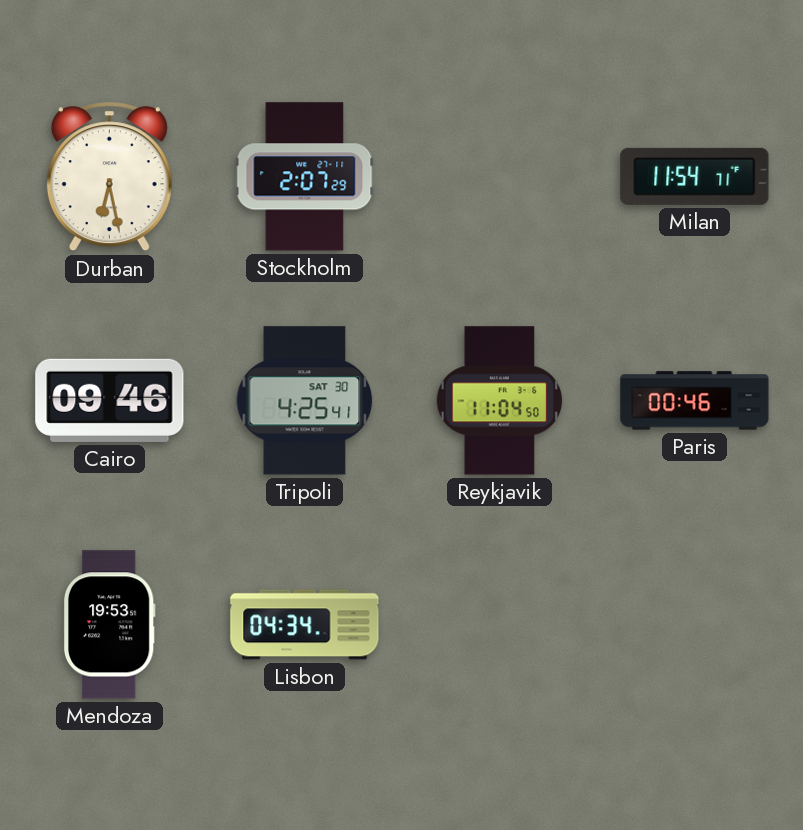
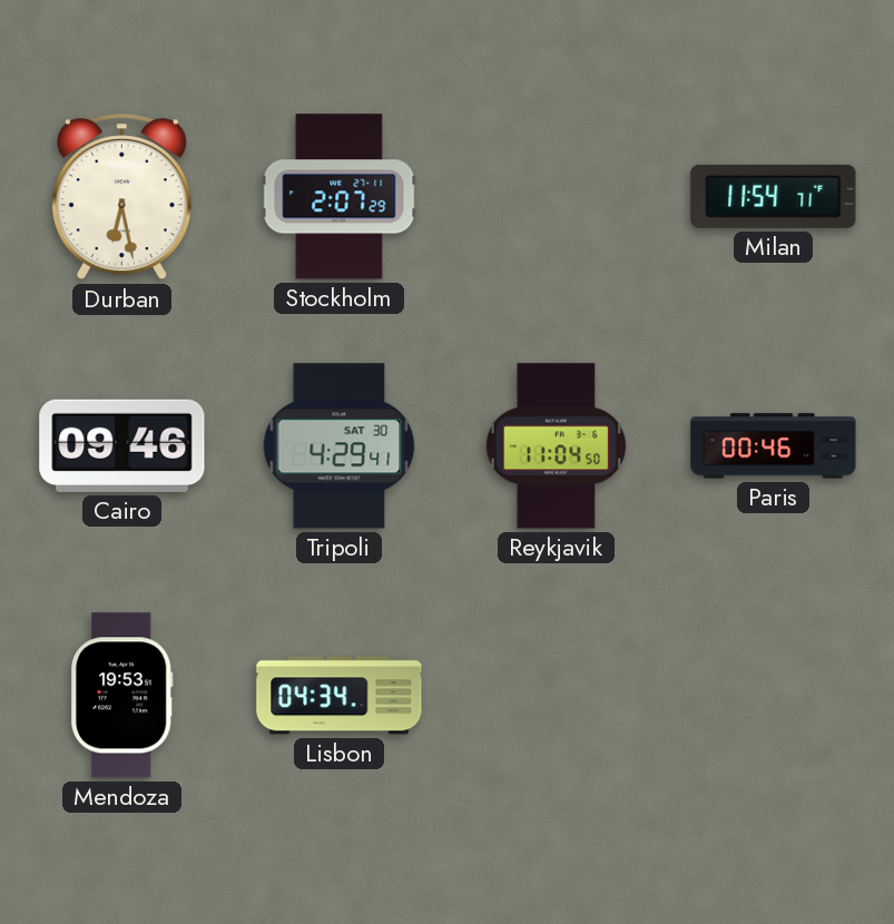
Tripoli: 4:25 -> 4:29
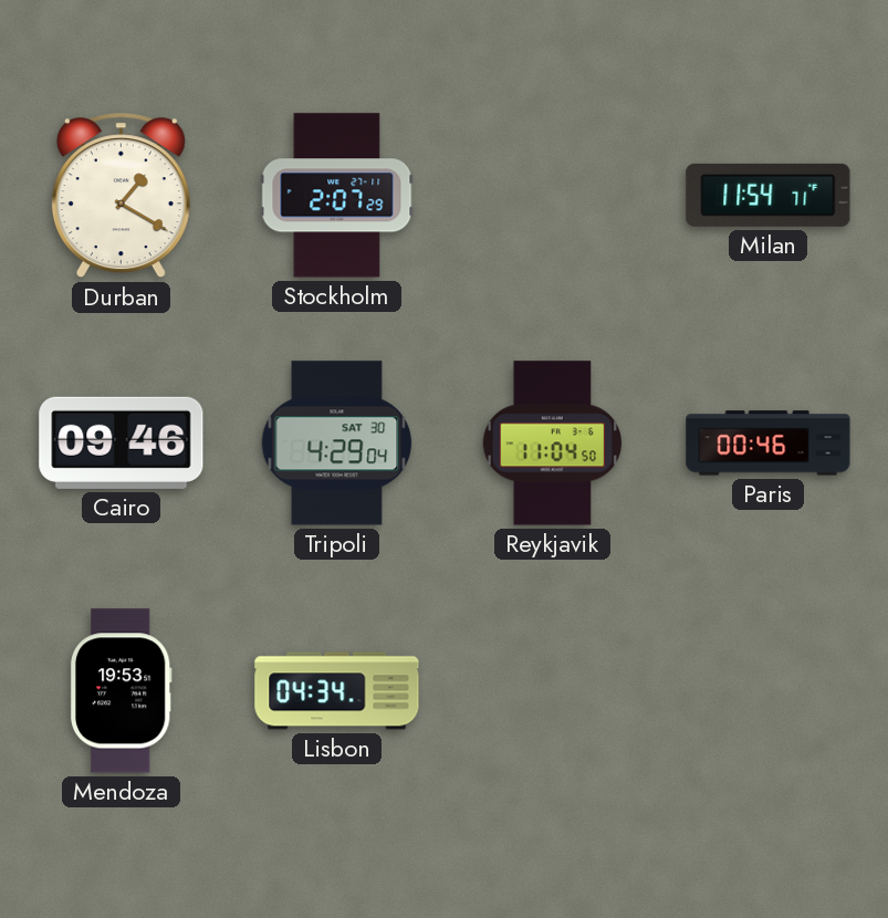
Durban: 6:28 -> 1:20
Tripoli: 4:29:41 -> 4:29:04
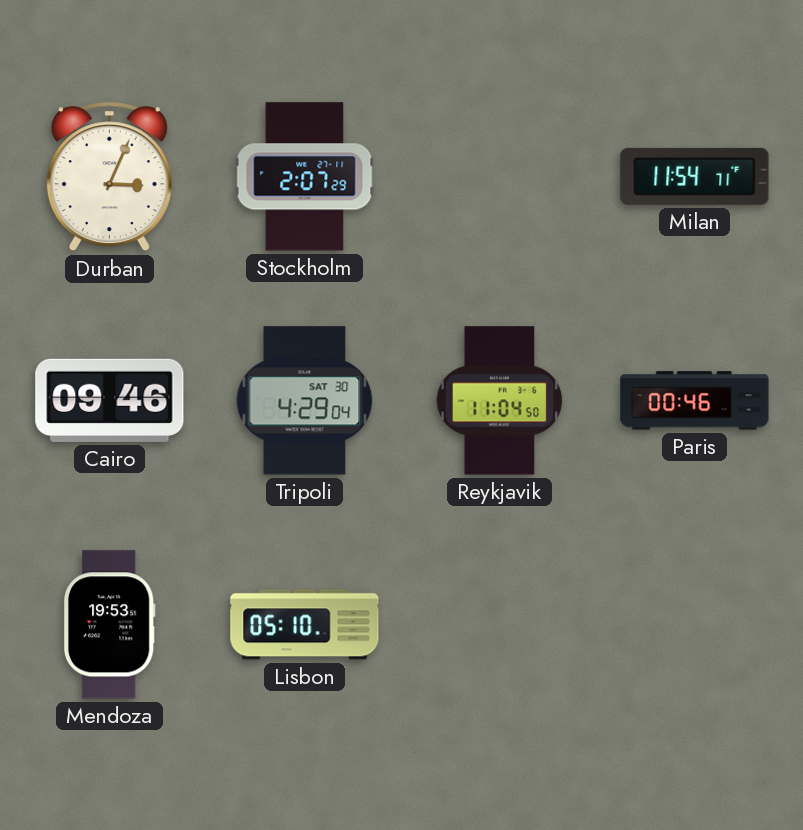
Durban: 1:20 -> 3:04
Lisbon: 04:34 -> 05:10
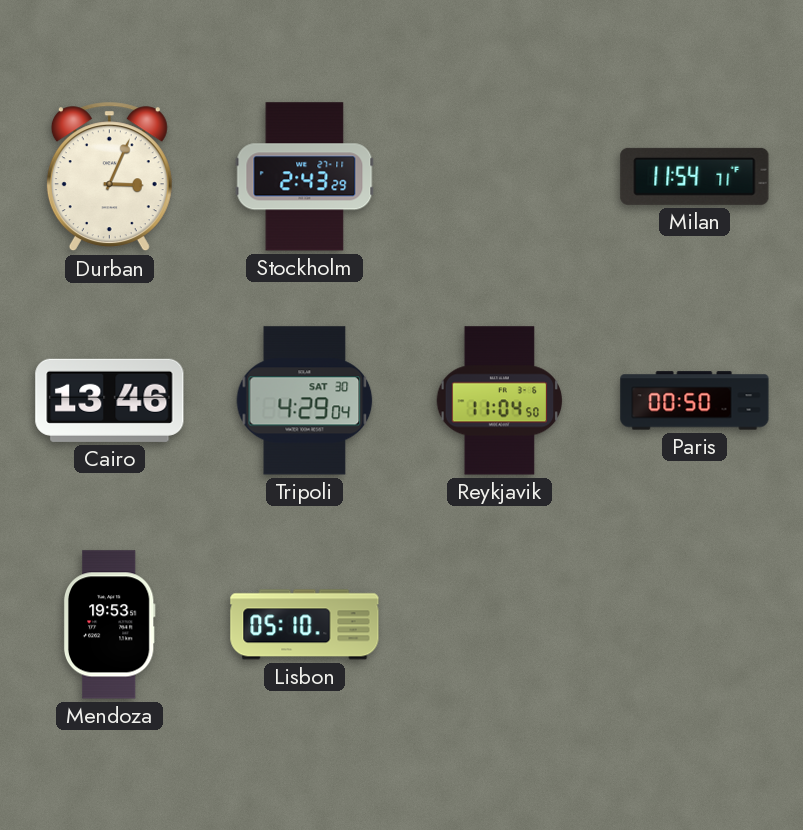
Stockholm: 2:07 -> 2:43
Cairo: 09:46 -> 13:46
Paris: 00:46 -> 00:50
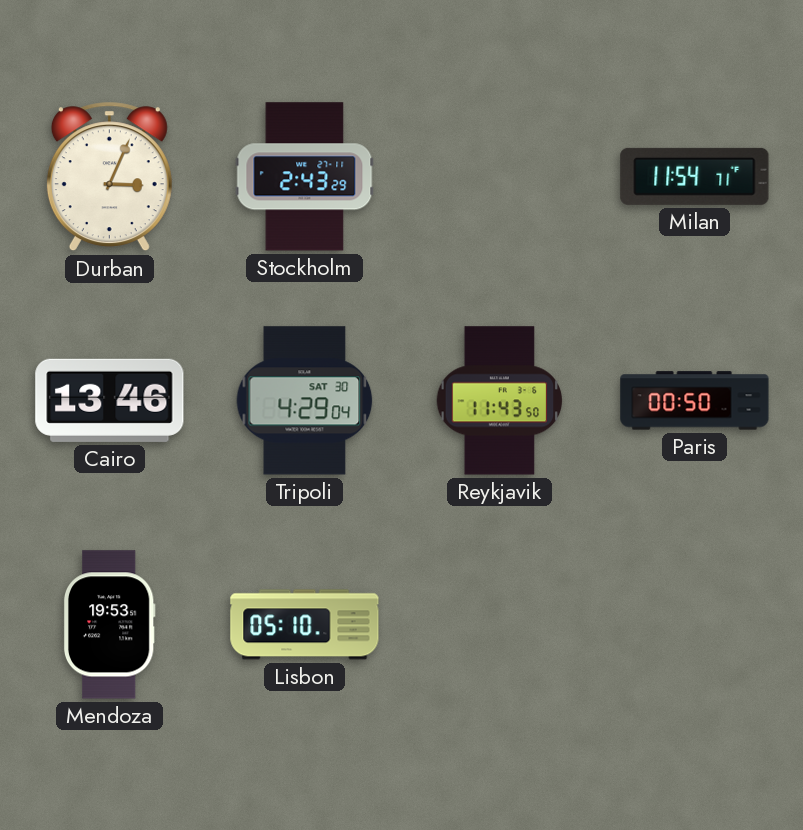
Reykjavik: 11:04 -> 11:43
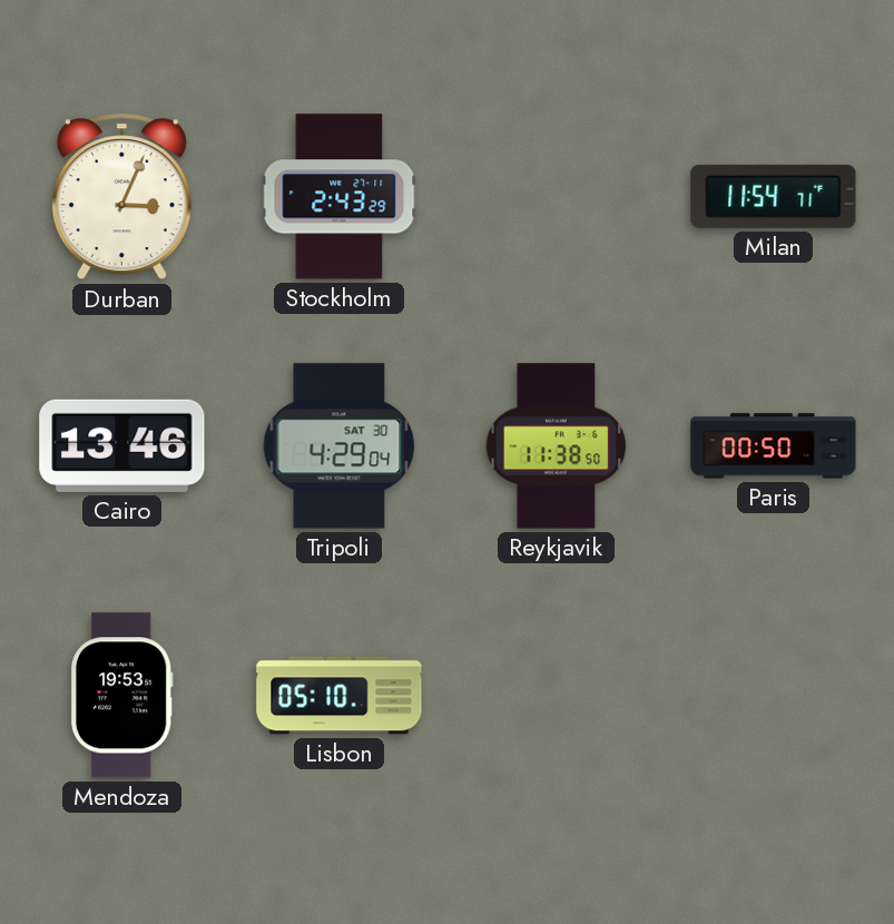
Reykjavik: 11:43 -> 11:38
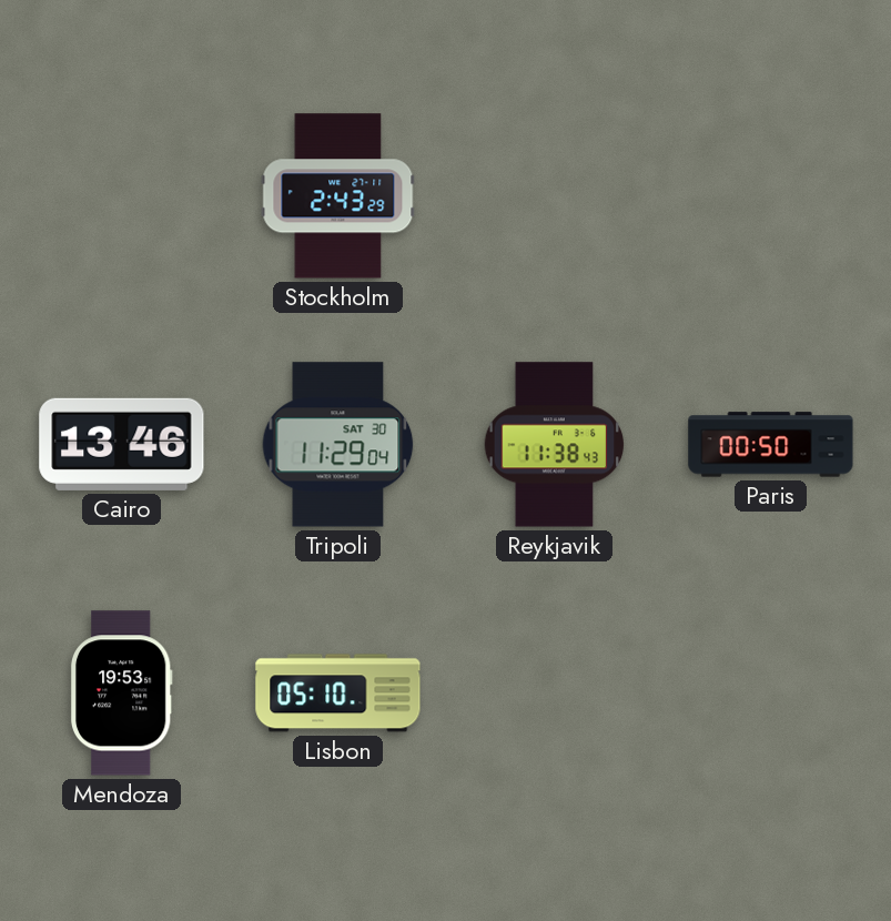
Durban: 3:04 -> none
Milan: 11:54 -> none
Tripoli: 4:29 -> 11:29
Reykjavik: 11:38:50 -> 11:38:43
